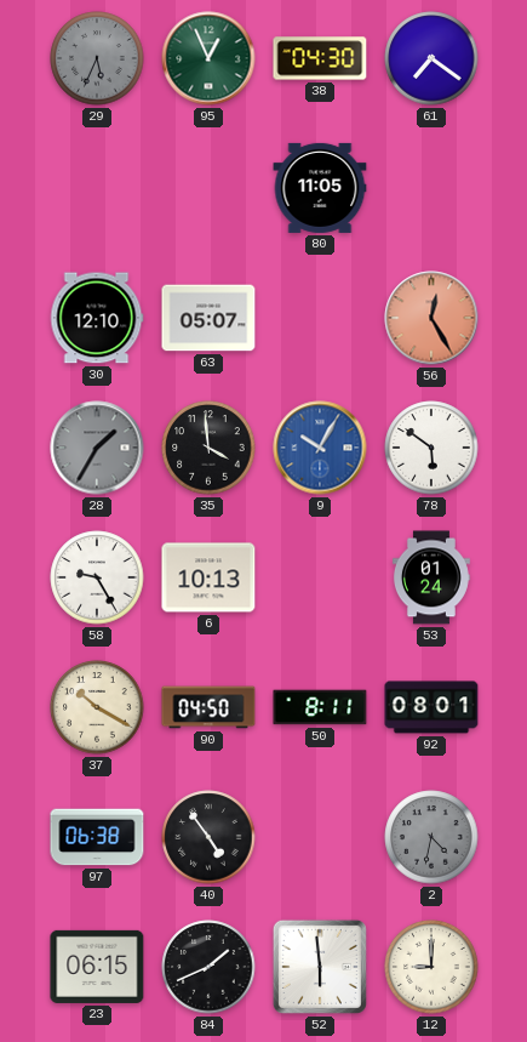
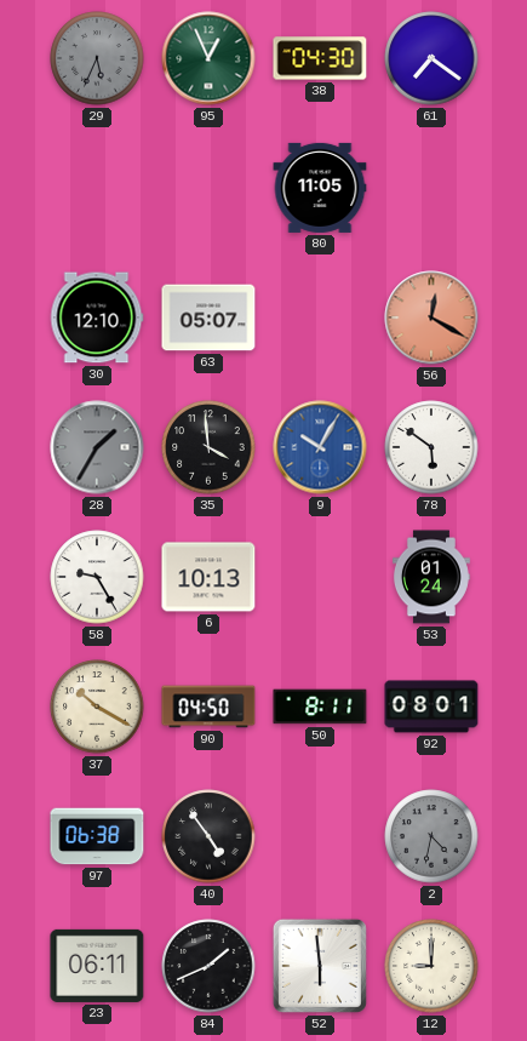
56: 12:25 -> 12:20
23: 06:15 -> 06:11
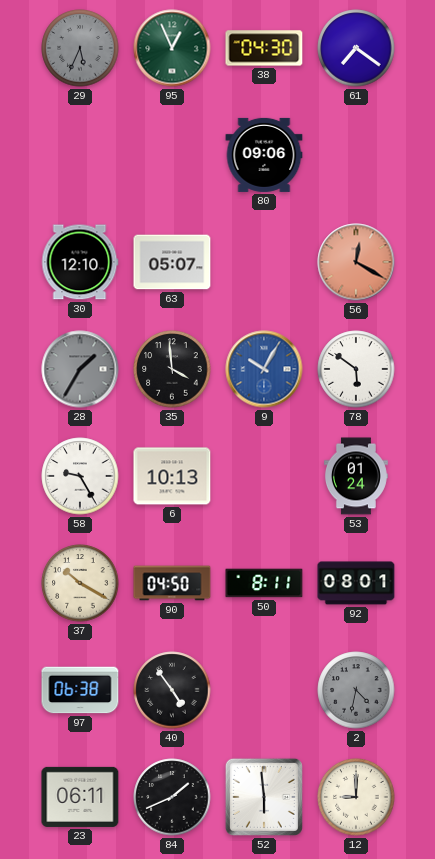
80: 11:05 -> 09:06
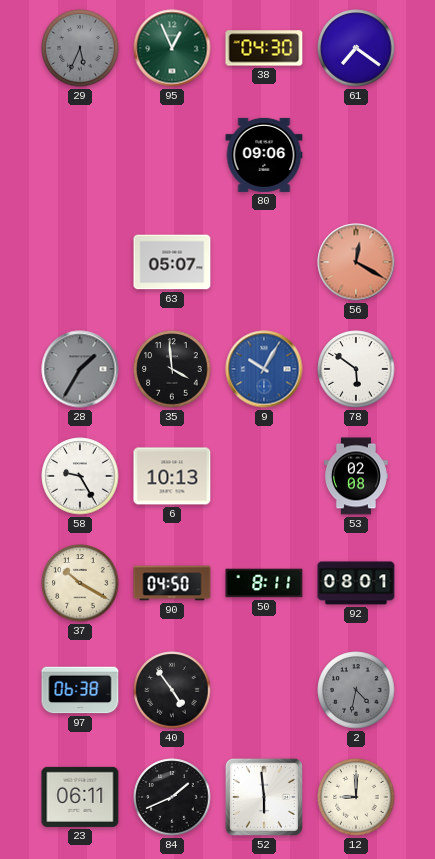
30: 12:10 -> none
53: 01:24 -> 02:08
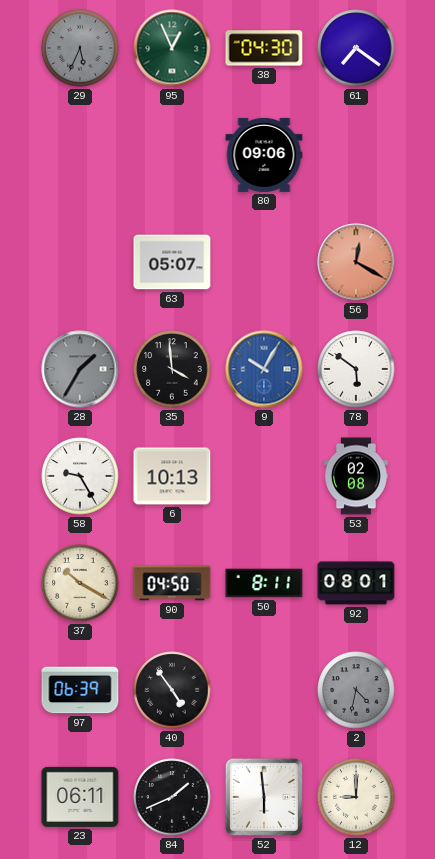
97: 06:38 -> 06:39
